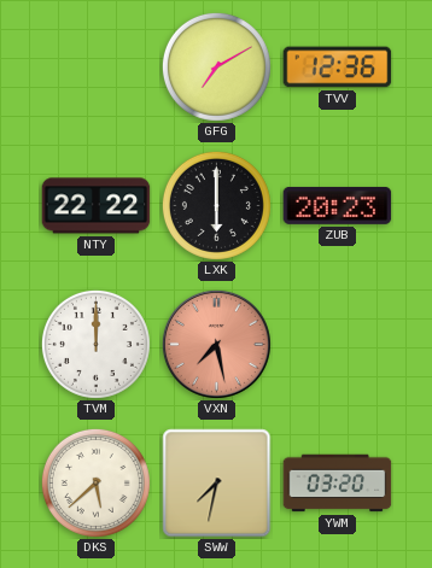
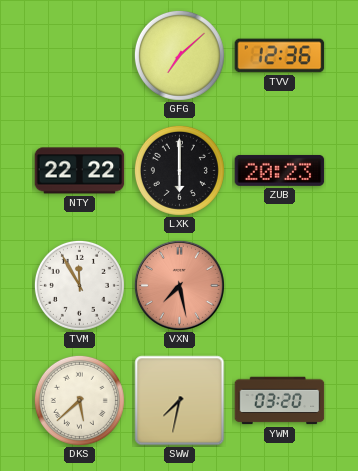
GFG: 7:10 -> 7:08
TVM: 12:00 -> 11:55
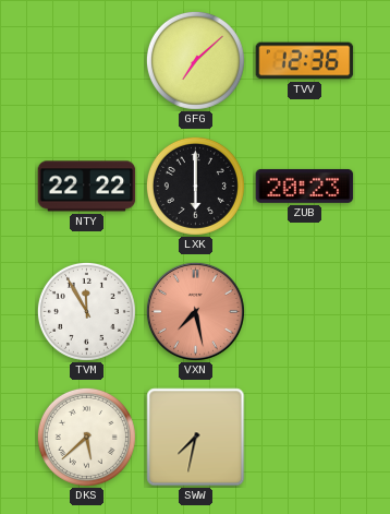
YWM: 03:20 -> none
